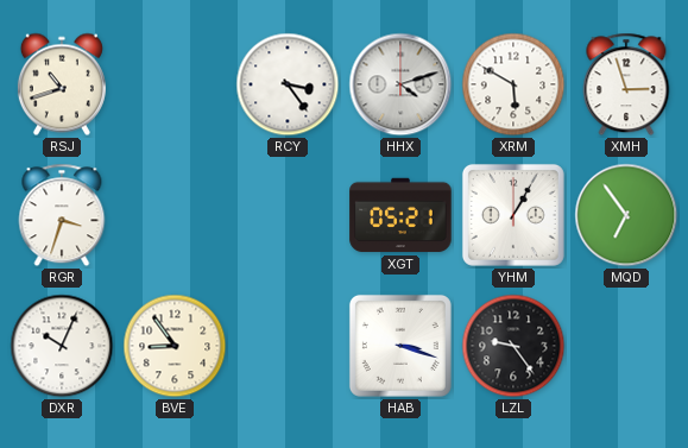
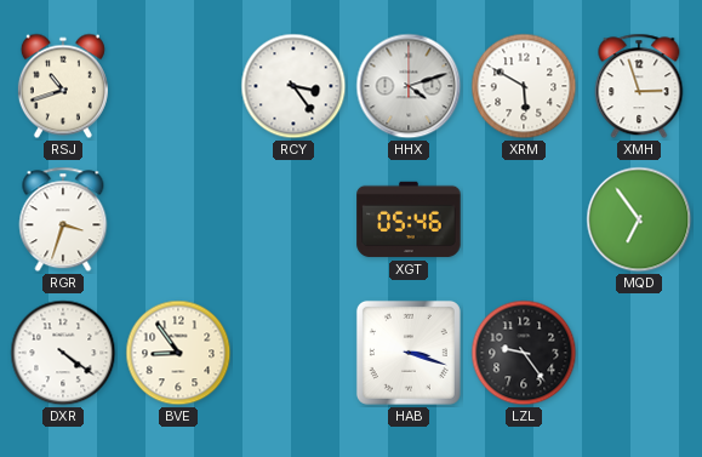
XGT: 05:21 -> 05:46
YHM: 1:05 -> none
DXR: 10:04 -> 4:21
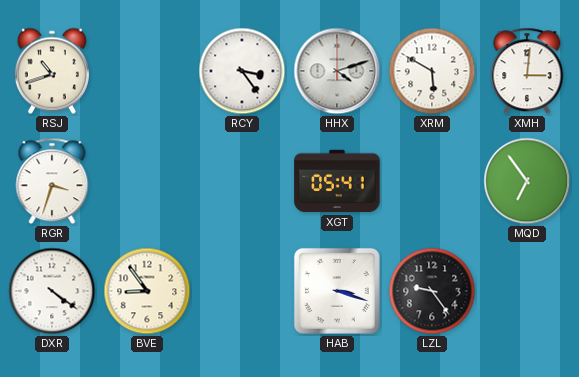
XMH: 2:57 -> 3:01
XGT: 05:46 -> 05:41
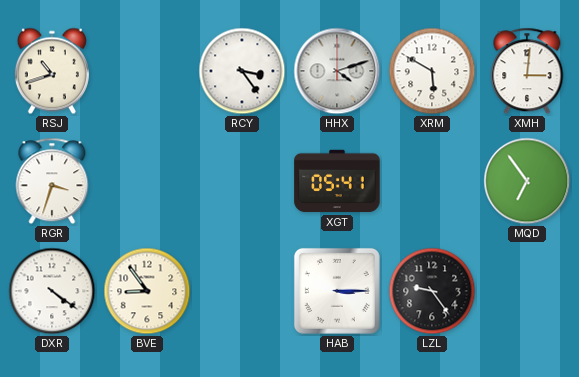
HAB: 3:18 -> 3:15
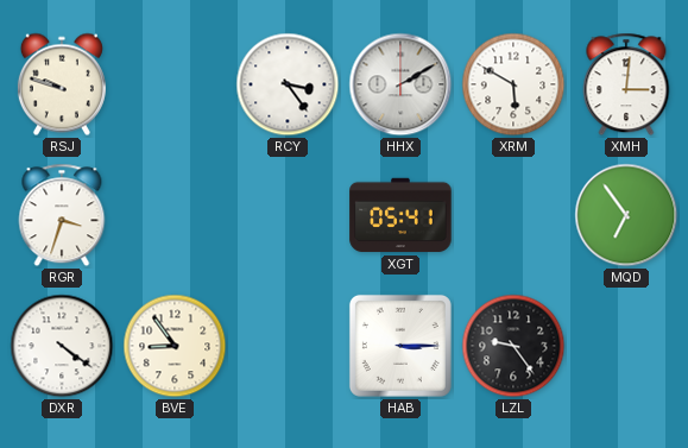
RSJ: 10:42 -> 9:48
HHX: 4:12 -> 2:10
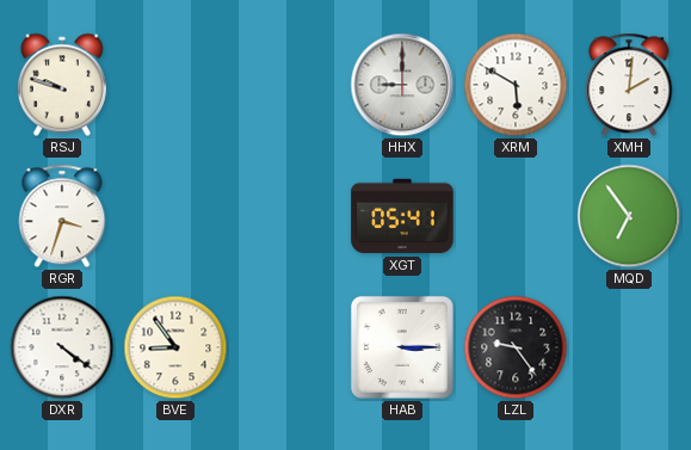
RCY: 3:24 -> none
HHX: 2:10 -> 9:00
XMH: 3:01 -> 2:01
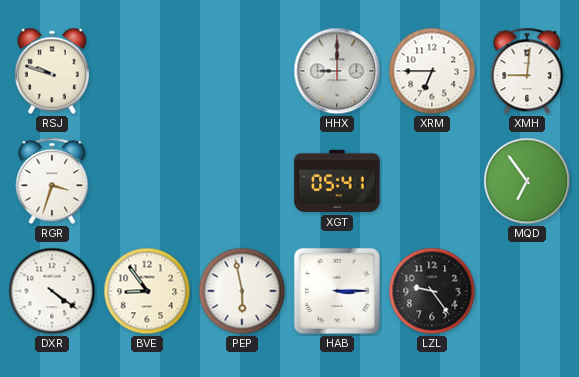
XRM: 5:50 -> 6:45
XMH: 2:01 -> 9:01
PEP: none -> 5:58
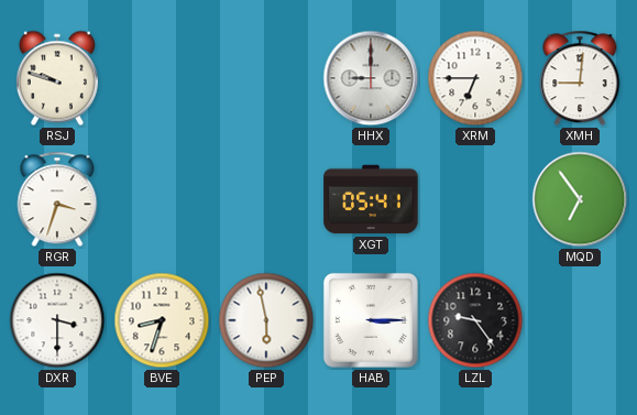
DXR: 4:21 -> 3:30
BVE: 8:54 -> 8:33
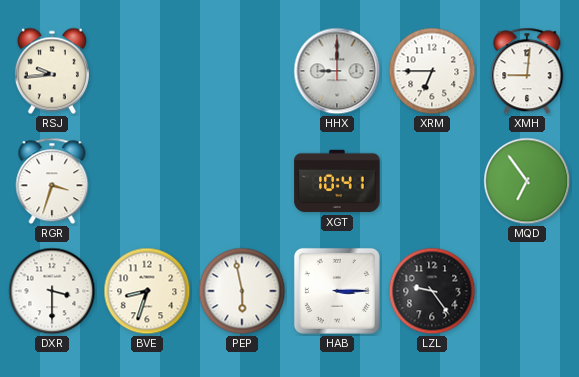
RSJ: 9:48 -> 9:44
XGT: 05:41 -> 10:41
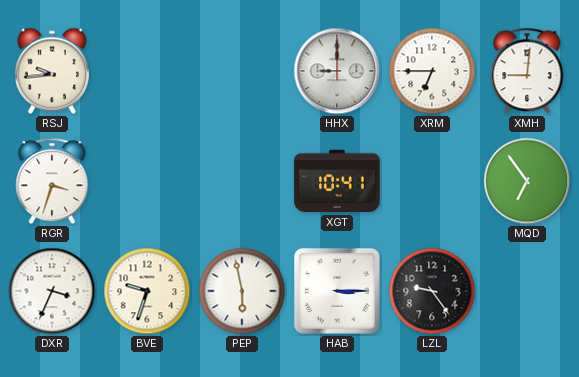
DXR: 3:30 -> 3:34
BVE: 8:33 -> 9:33
